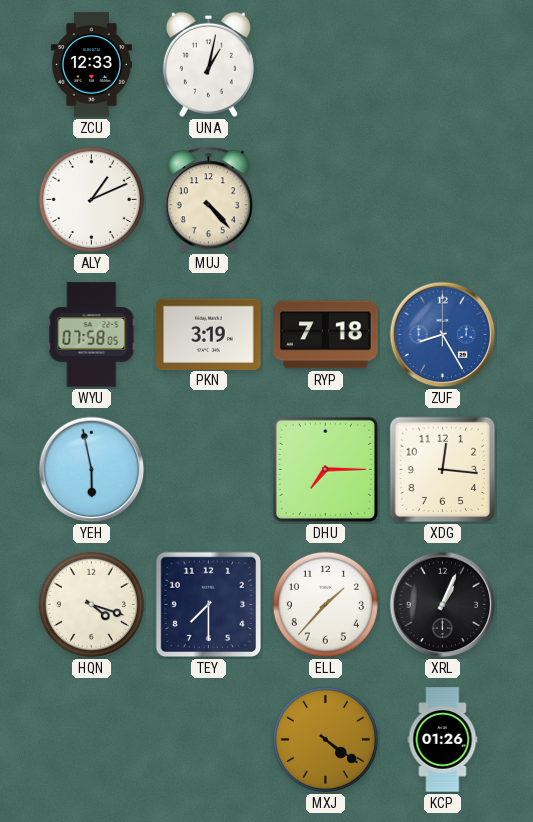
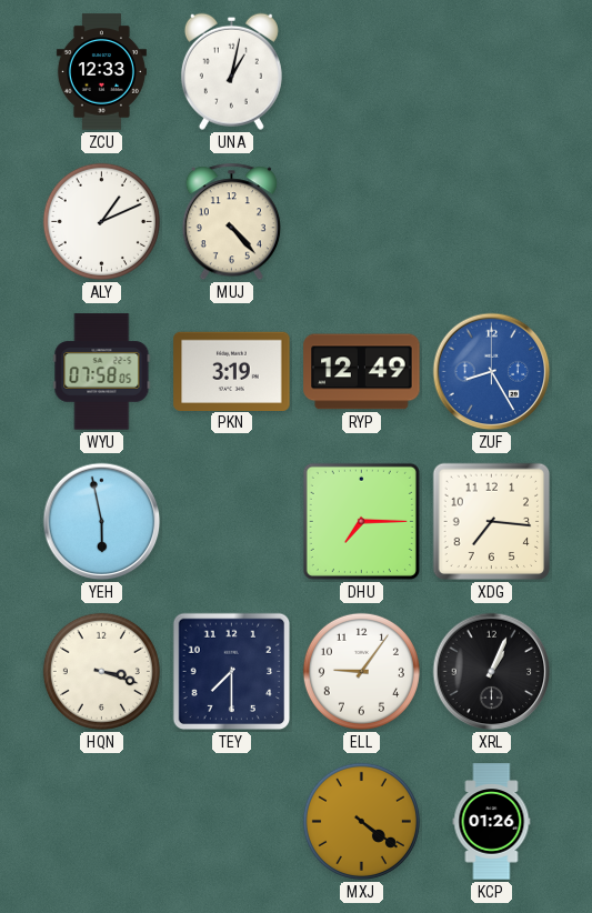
RYP: 7:18 -> 12:49
XDG: 12:16 -> 7:16
HQN: 4:18 -> 3:18
ELL: 1:37 -> 9:06
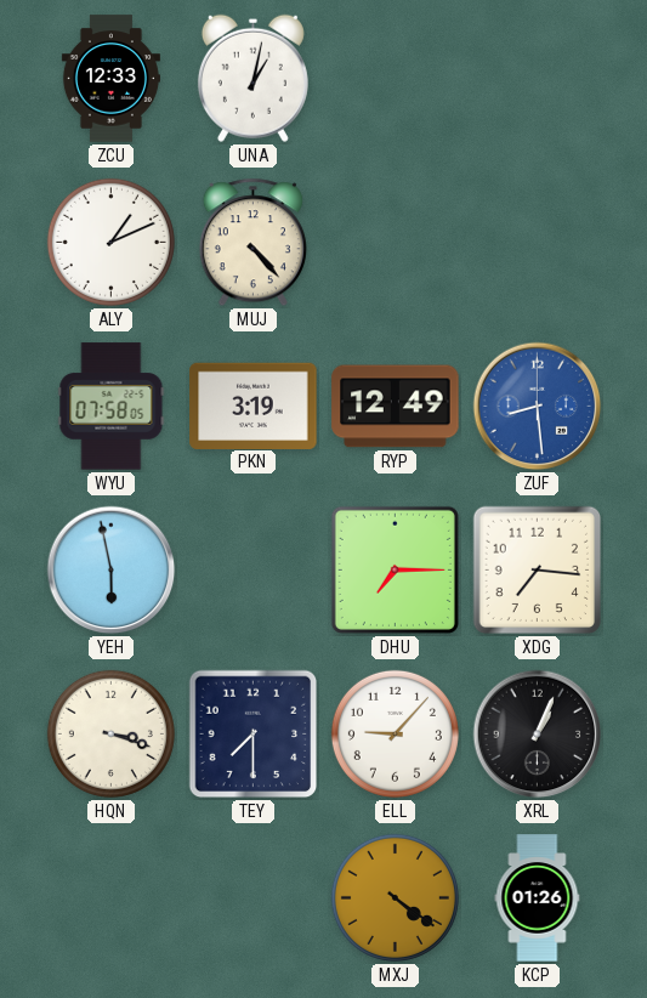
ZUF: 8:25 -> 8:29
ELL: 9:06 -> 9:07
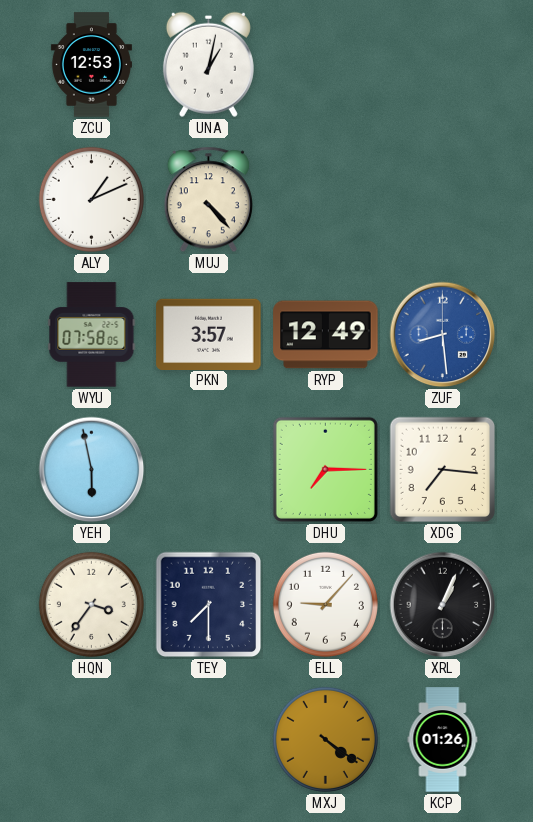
ZCU: 12:33 -> 12:53
PKN: 3:19 -> 3:57
HQN: 3:18 -> 3:36
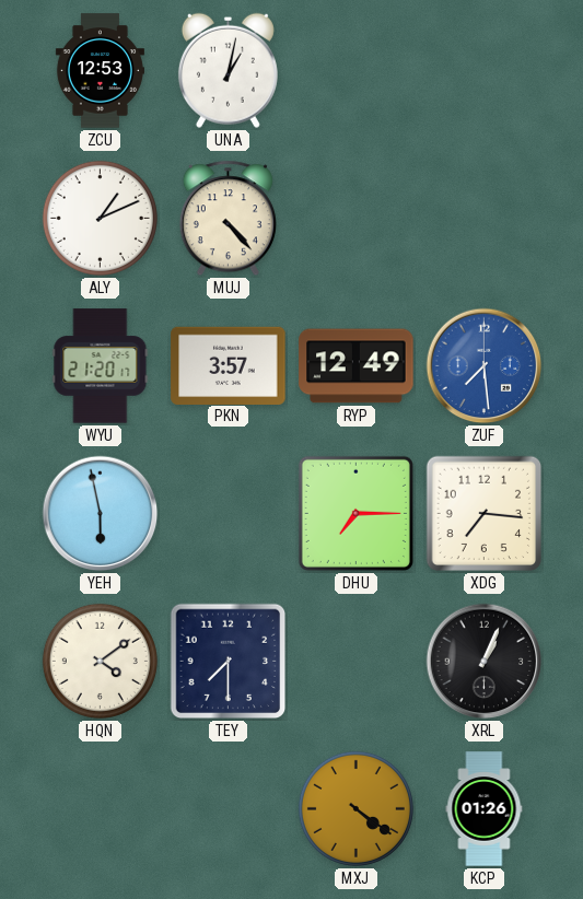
WYU: 07:58 -> 21:20
ZUF: 8:29 -> 7:29
HQN: 3:36 -> 4:09
ELL: 9:07 -> none
